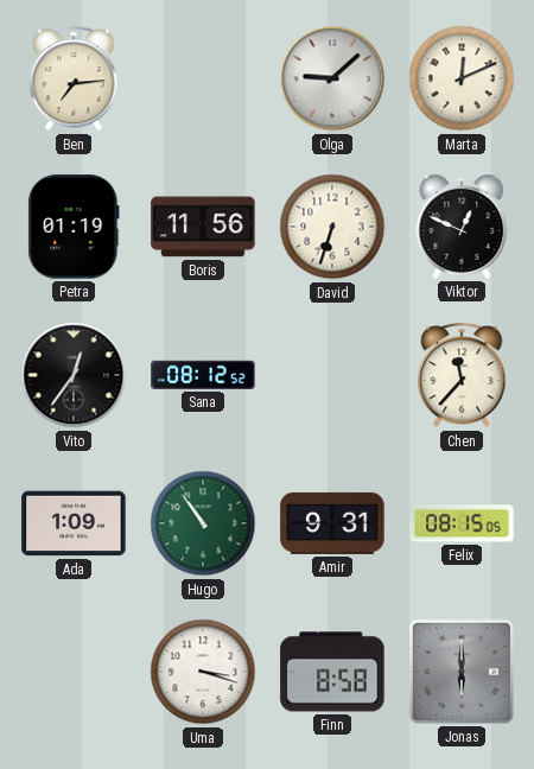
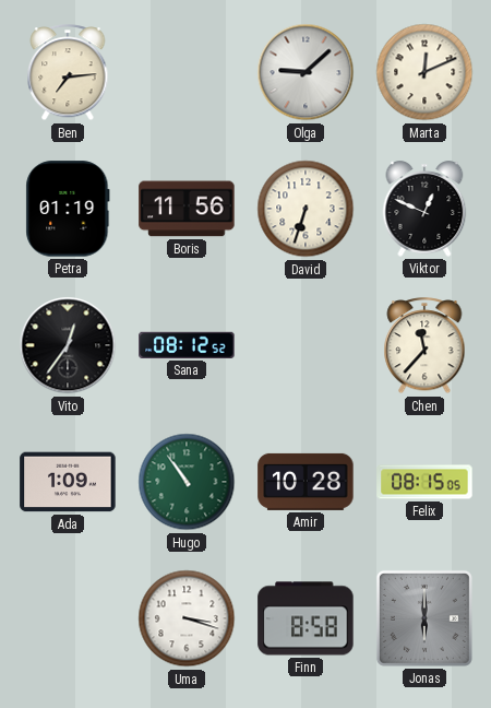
Amir: 9:31 -> 10:28
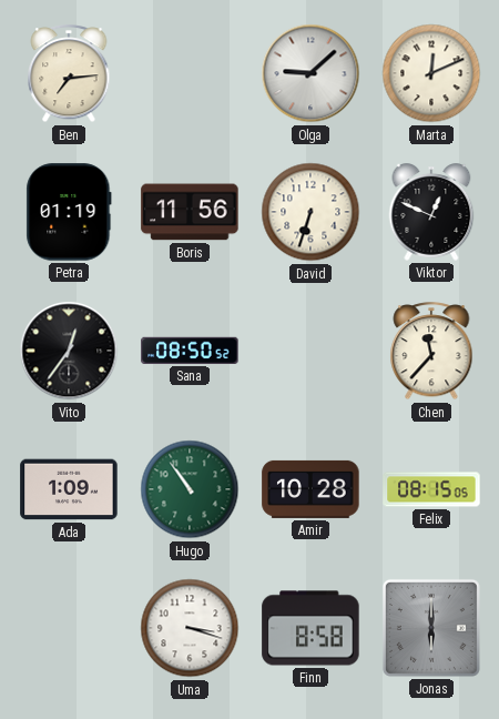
Sana: 08:12 -> 08:50
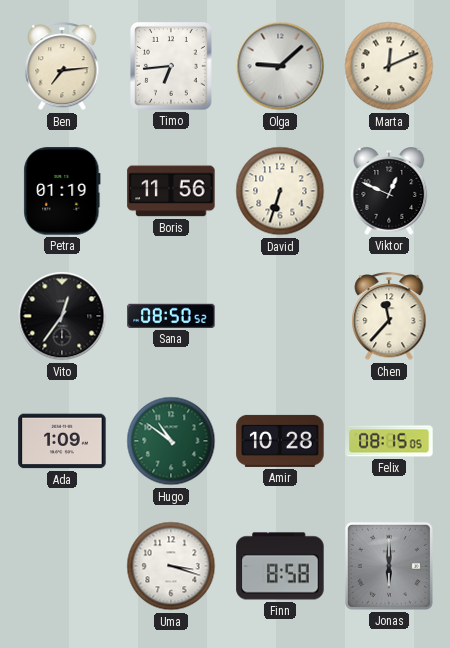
Timo: none -> 6:44
Hugo: 10:54 -> 10:51
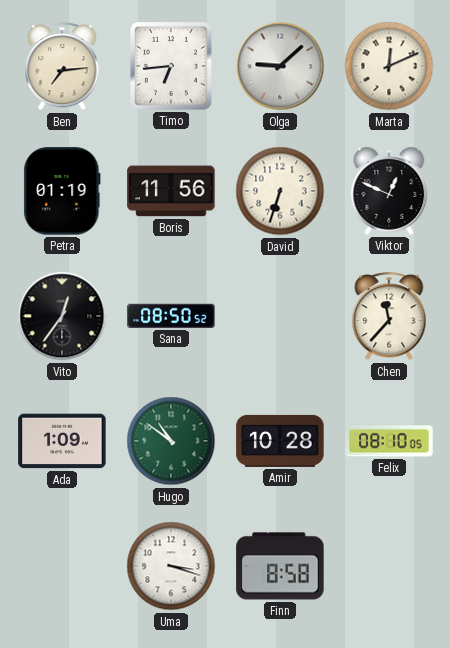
Felix: 08:15 -> 08:10
Jonas: 6:00 -> none
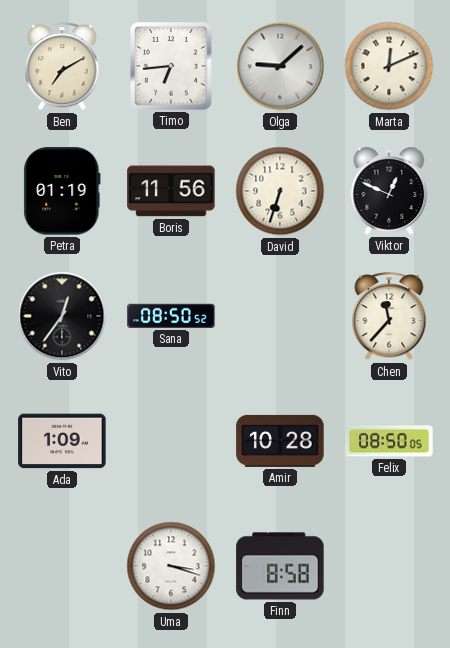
Ben: 7:14 -> 7:10
Hugo: 10:51 -> none
Felix: 08:10 -> 08:50
